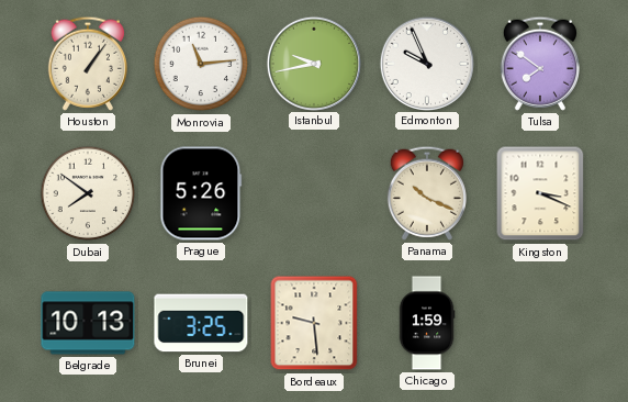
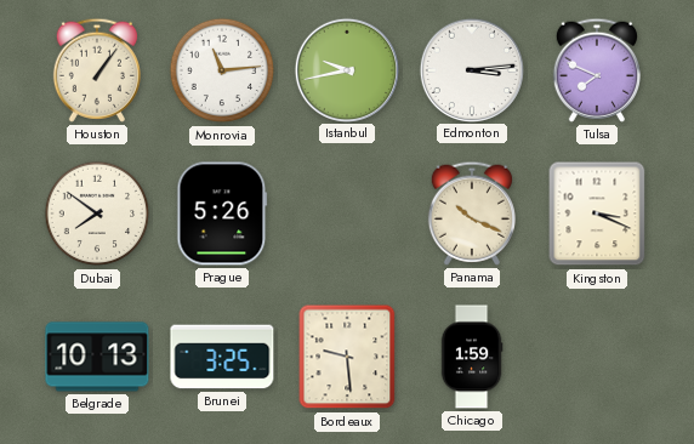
Edmonton: 9:56 -> 3:14
Tulsa: 7:51 -> 7:49
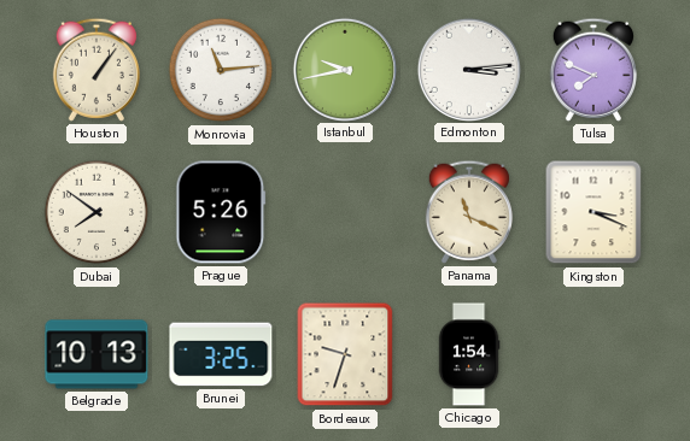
Panama: 10:19 -> 11:19
Bordeaux: 9:29 -> 9:33
Chicago: 1:59 -> 1:54
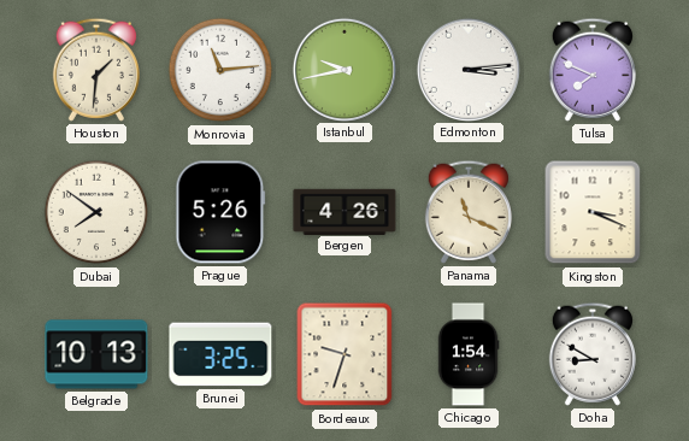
Houston: 1:06 -> 1:31
Bergen: none -> 4:26
Doha: none -> 8:50
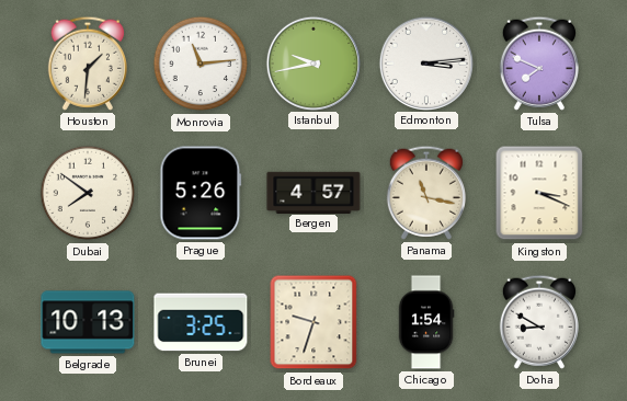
Bergen: 4:26 -> 4:57
Panama: 11:19 -> 11:17
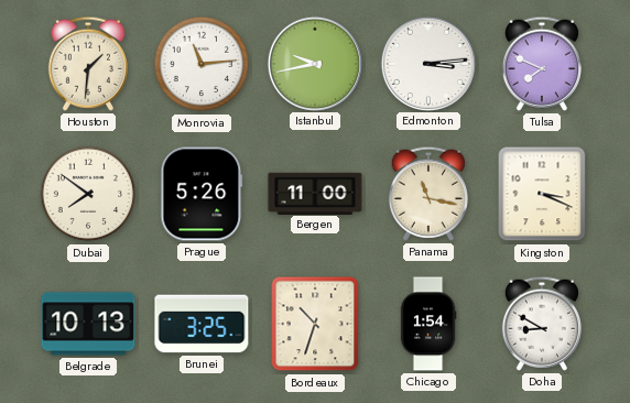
Bergen: 4:57 -> 11:00
Bordeaux: 9:33 -> 10:33
